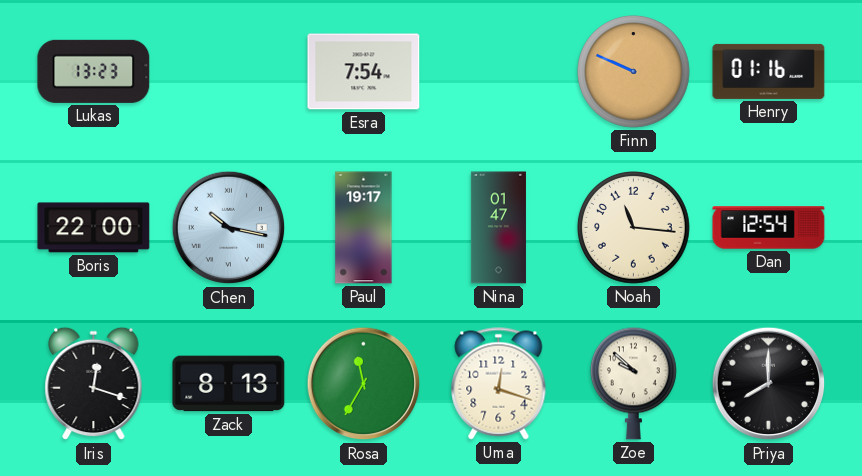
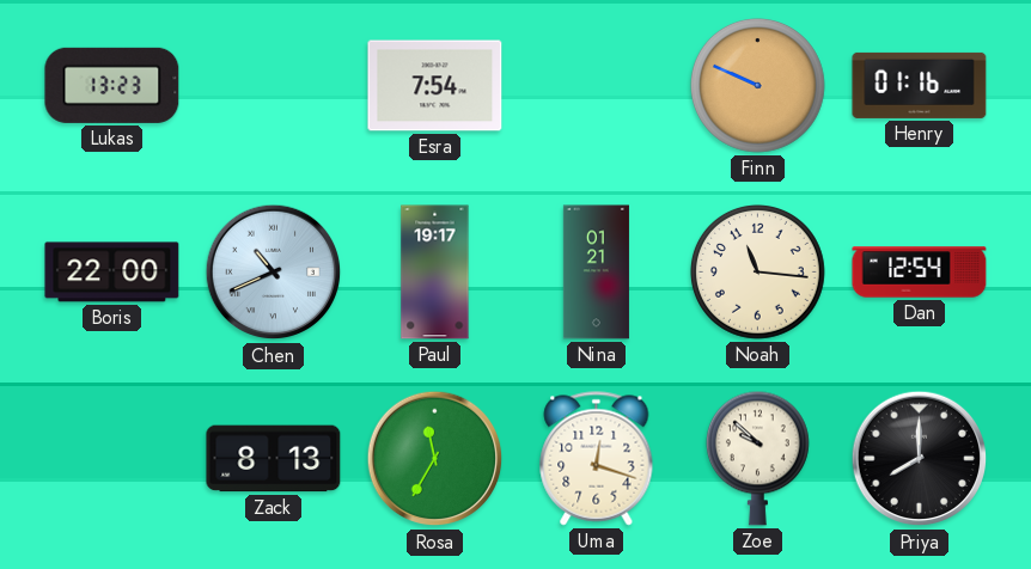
Chen: 10:17 -> 10:41
Nina: 01:47 -> 01:21
Iris: 12:18 -> none
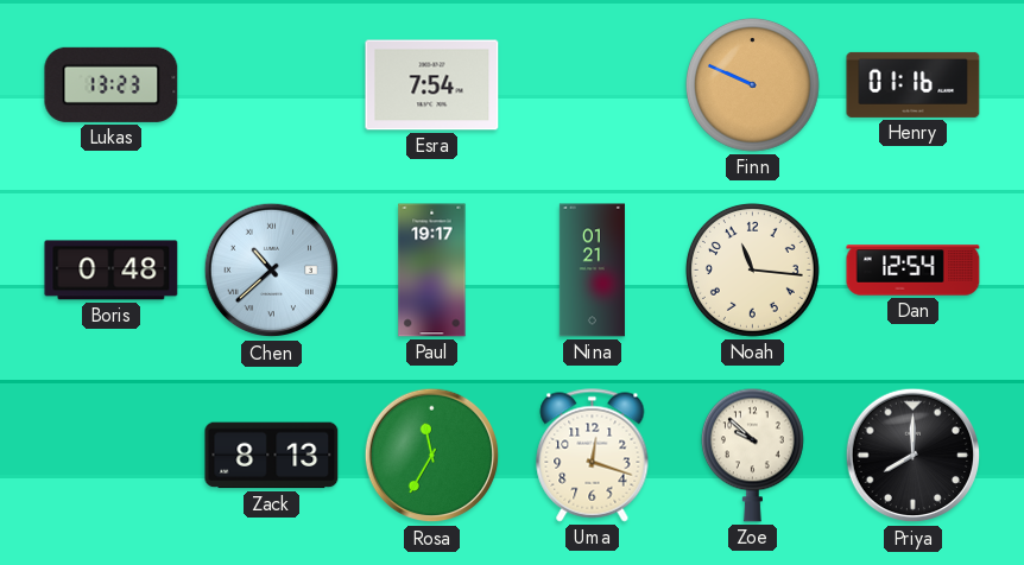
Boris: 22:00 -> 0:48
Chen: 10:41 -> 10:38
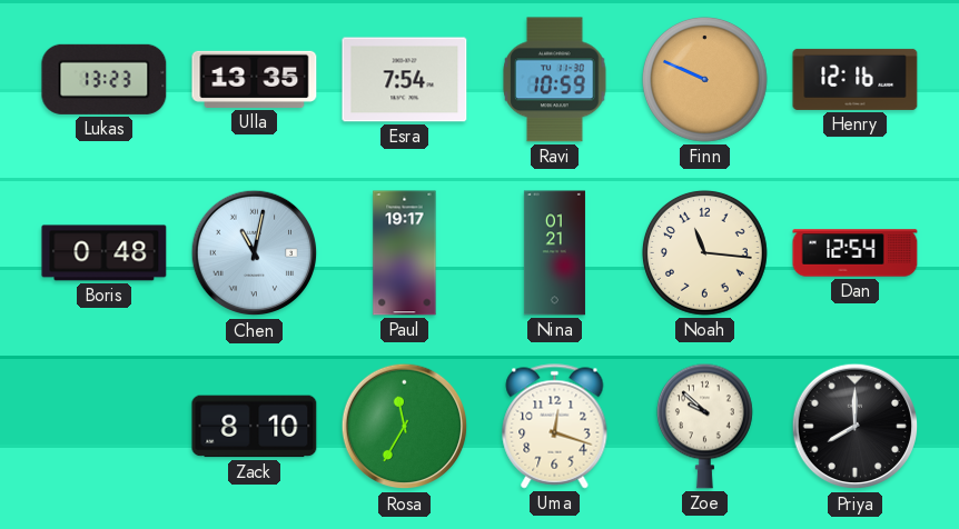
Ulla: none -> 13:35
Ravi: none -> 10:59
Henry: 01:16 -> 12:16
Chen: 10:38 -> 11:02
Zack: 8:13 -> 8:10
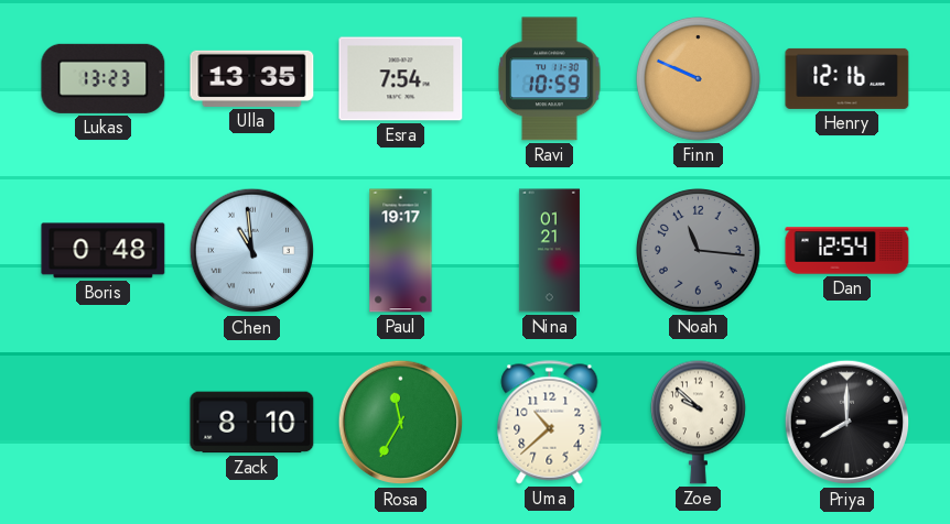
Chen: 11:02 -> 10:59
Noah dial: cream -> grey
Uma: 12:18 -> 10:38
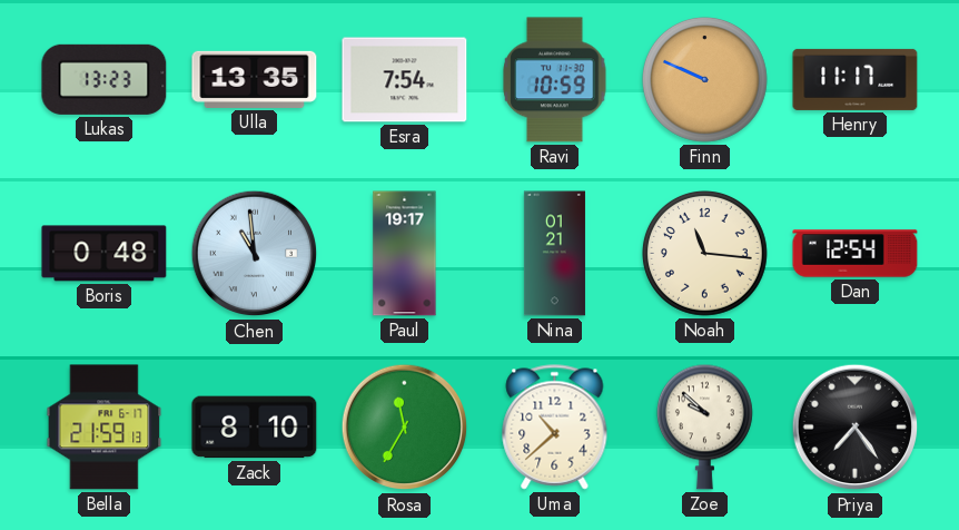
Henry: 12:16 -> 11:17
Noah dial: grey -> cream
Bella: none -> 21:59
Priya: 8:00 -> 7:24
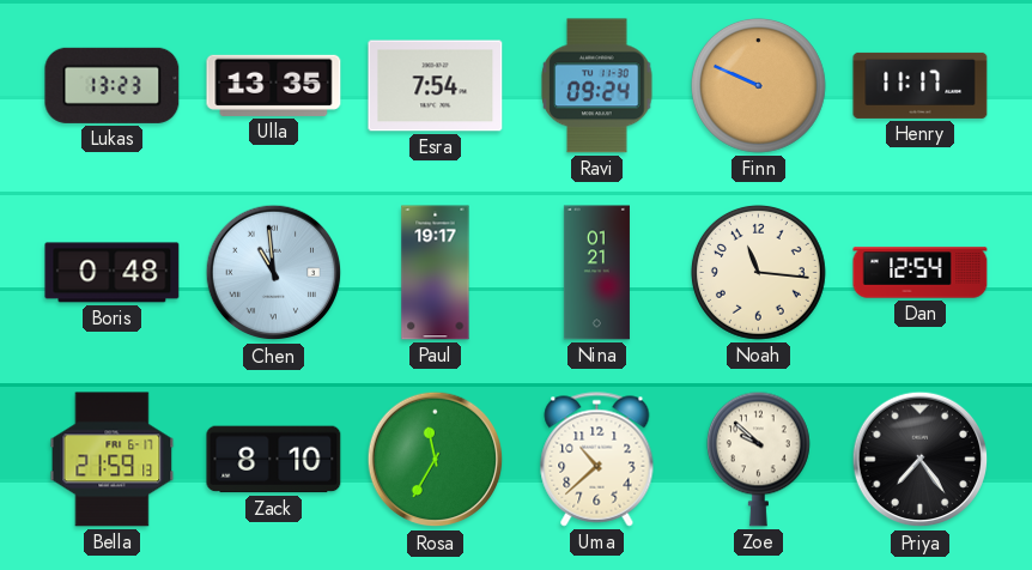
Ravi: 10:59 -> 09:24
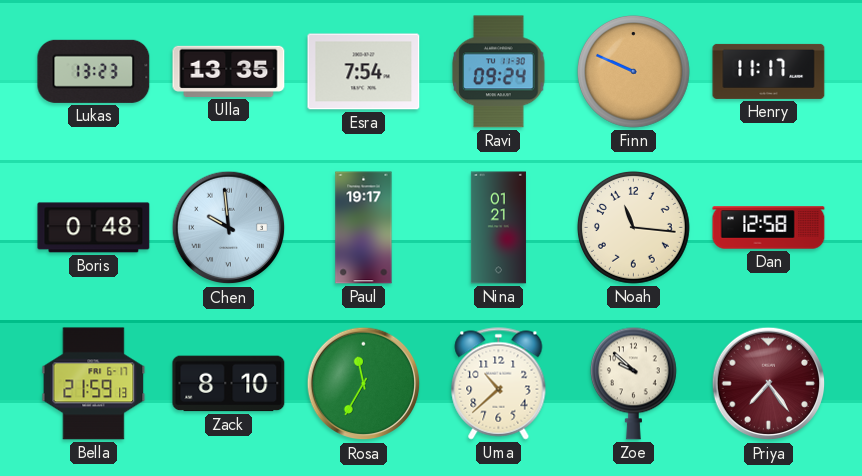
Chen: 10:59 -> 9:59
Dan: 12:54 -> 12:58
Priya dial: black -> burgundy
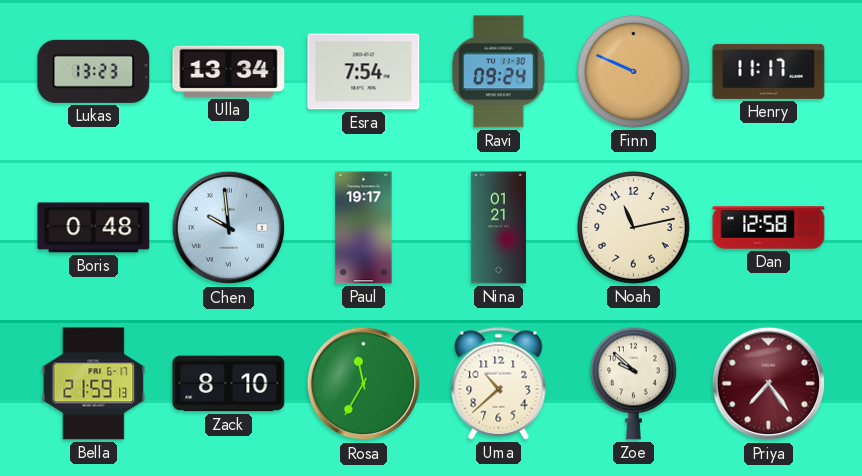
Ulla: 13:35 -> 13:34
Noah: 11:16 -> 11:13
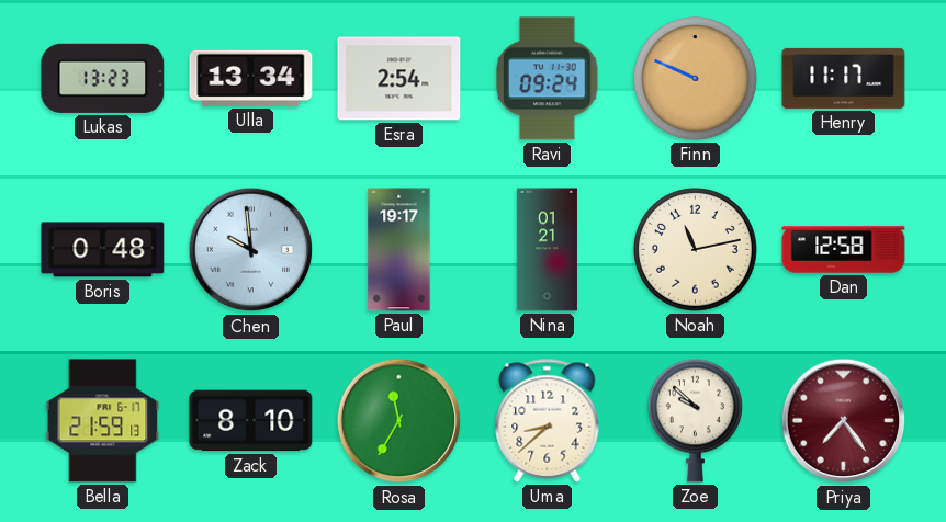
Esra: 7:54 -> 2:54
Uma: 10:38 -> 8:38
